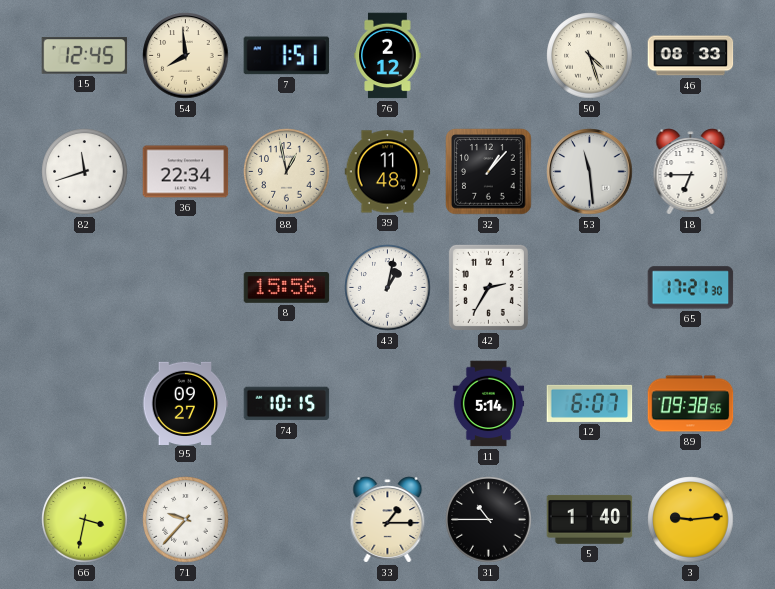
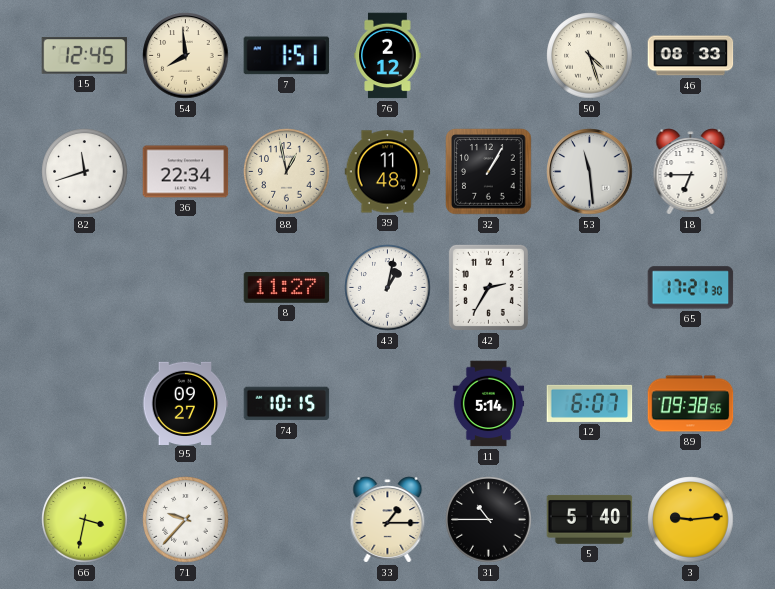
32: 1:07 -> 1:05
8: 15:56 -> 11:27
5: 1:40 -> 5:40
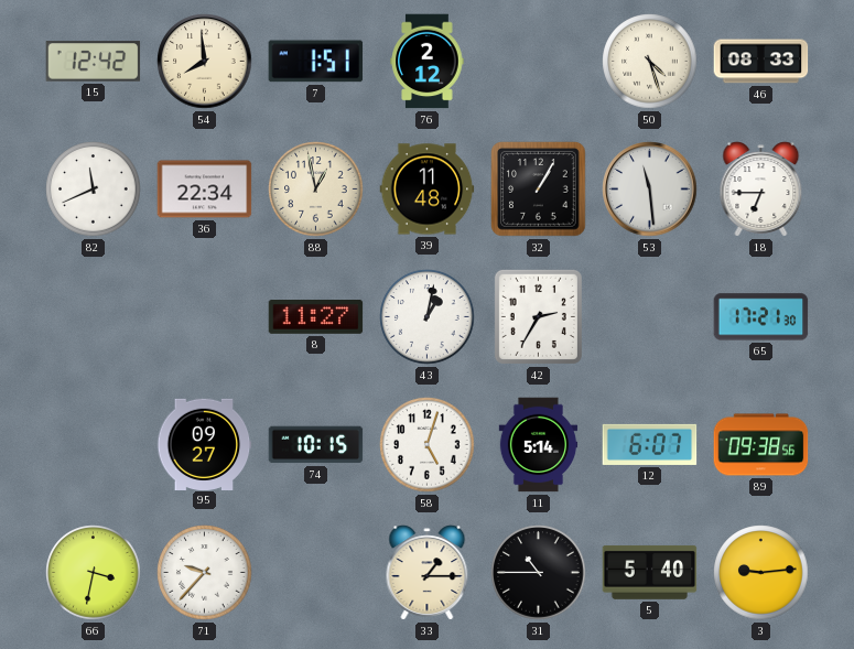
15: 12:45 -> 12:42
82: 11:42 -> 11:41
58: none -> 5:03
